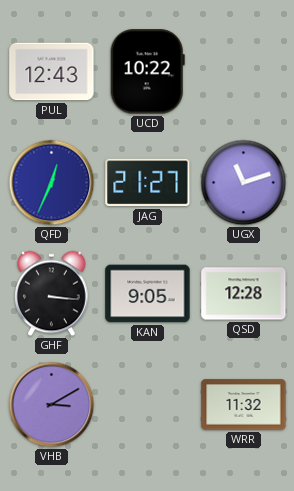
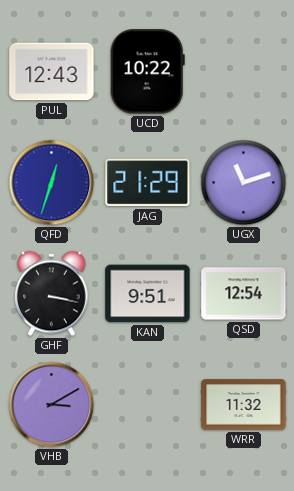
QFD: 12:34 -> 12:33
JAG: 21:27 -> 21:29
GHF: 3:16 -> 3:17
KAN: 9:05 -> 9:51
QSD: 12:28 -> 12:54
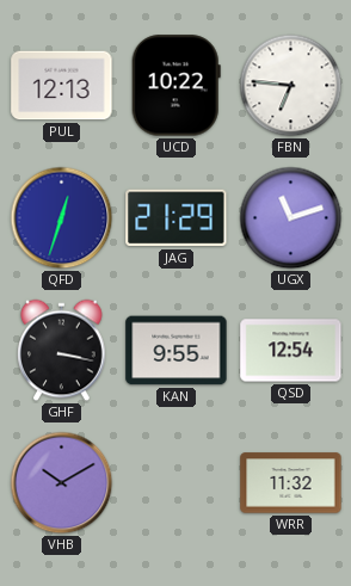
PUL: 12:43 -> 12:13
FBN: none -> 6:46
KAN: 9:51 -> 9:55
VHB: 3:10 -> 10:10
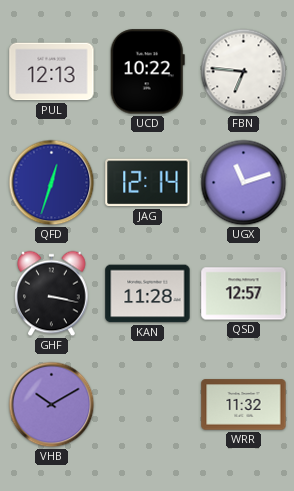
JAG: 21:29 -> 12:14
KAN: 9:55 -> 11:28
QSD: 12:54 -> 12:57
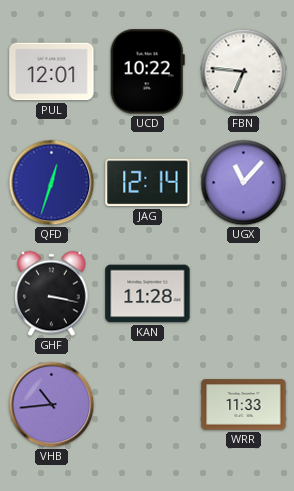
PUL: 12:13 -> 12:01
UGX: 11:12 -> 11:07
QSD: 12:57 -> none
VHB: 10:10 -> 10:44
WRR: 11:32 -> 11:33
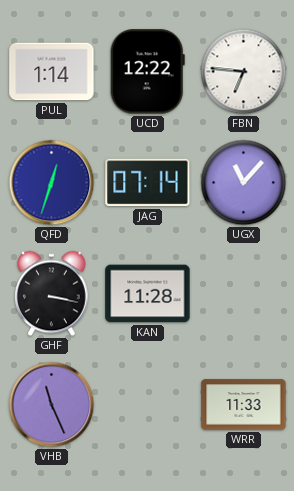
PUL: 12:01 -> 1:14
UCD: 10:22 -> 12:22
JAG: 12:14 -> 07:14
VHB: 10:44 -> 11:26
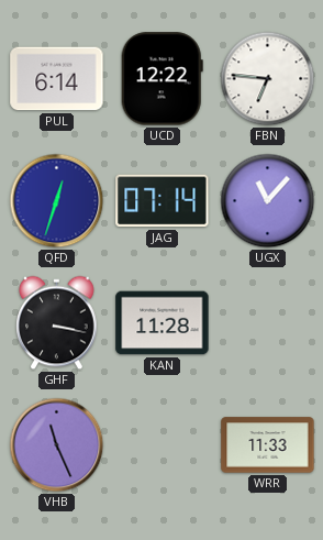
PUL: 1:14 -> 6:14
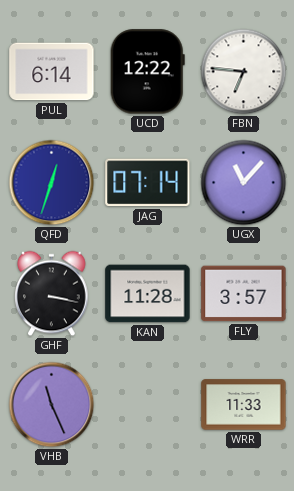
FLY: none -> 3:57
